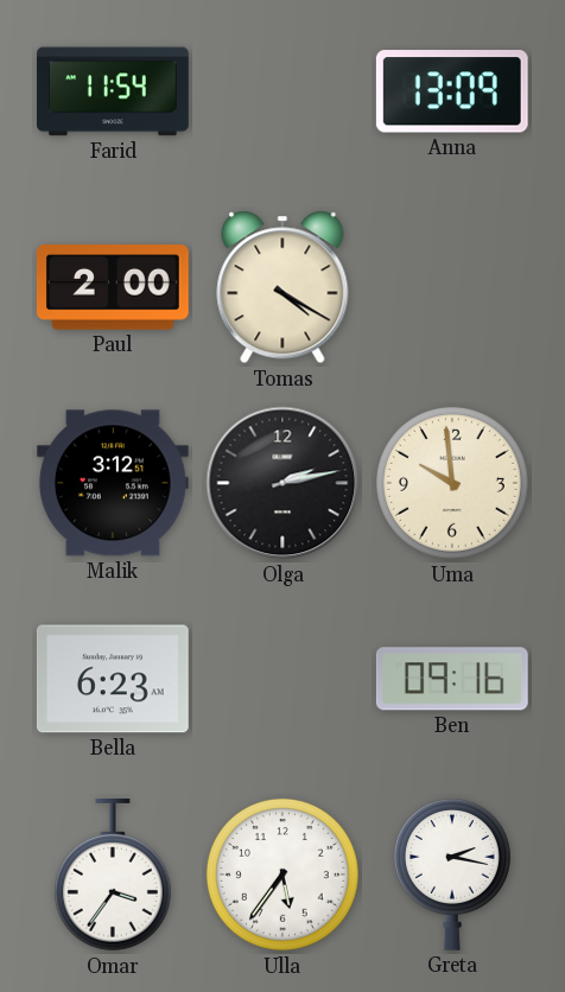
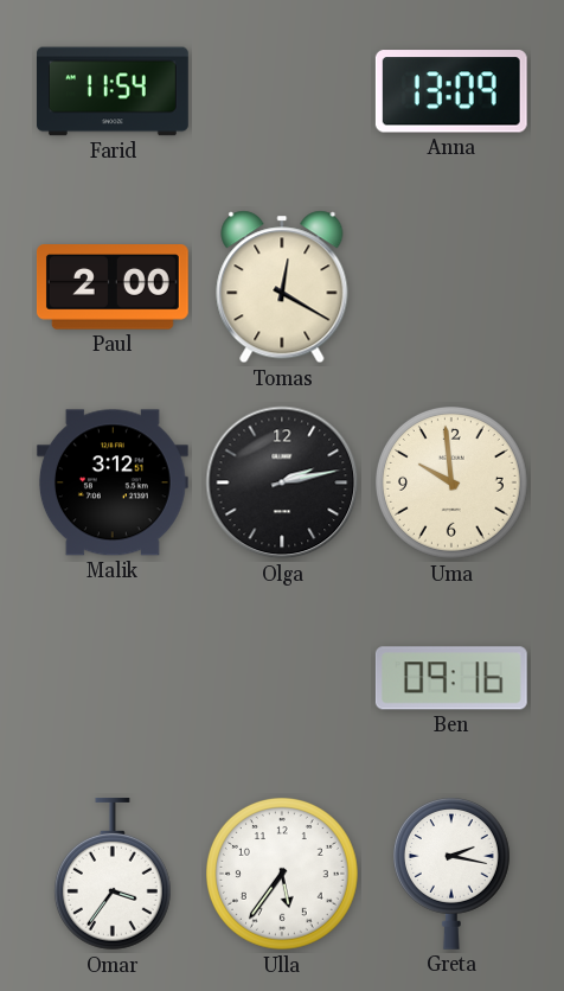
Tomas: 4:20 -> 12:20
Bella: 6:23 -> none
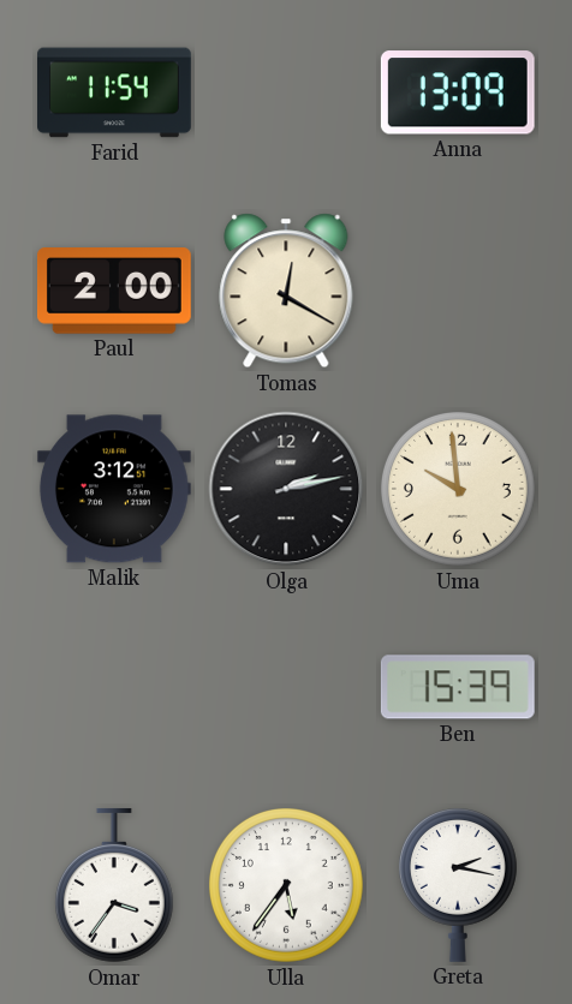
Ben: 09:16 -> 15:39
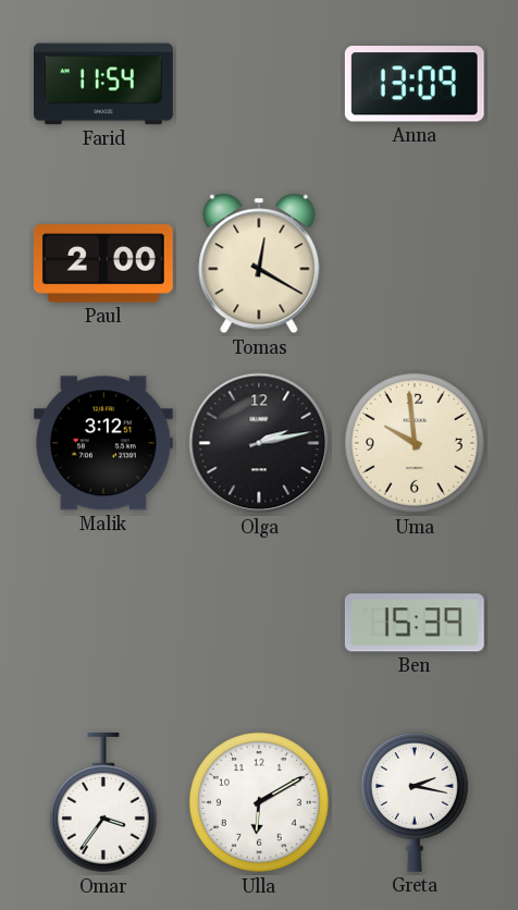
Ulla: 5:36 -> 6:10
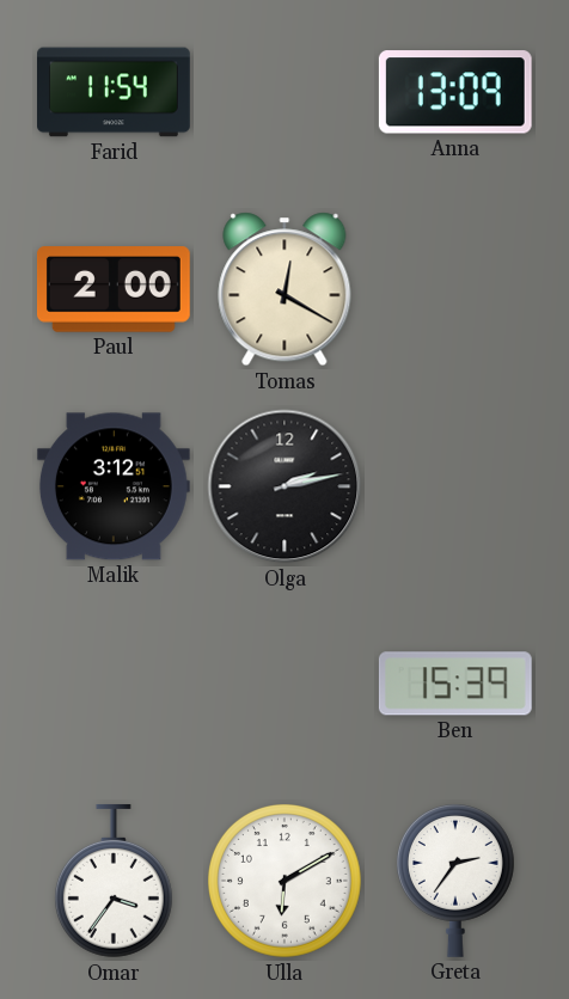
Uma: 9:59 -> none
Greta: 2:17 -> 2:36
